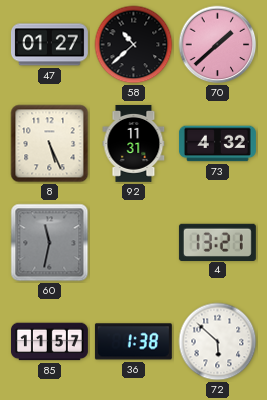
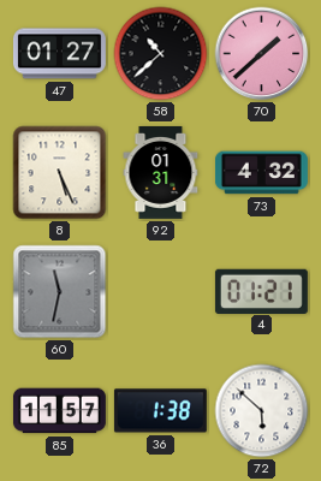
92: 11:31 -> 01:31
4: 13:21 -> 01:21
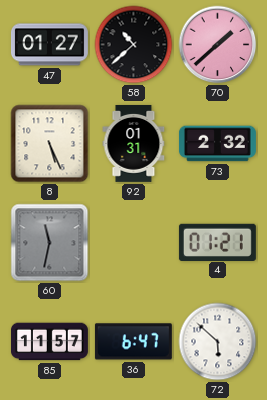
73: 4:32 -> 2:32
36: 1:38 -> 6:47
